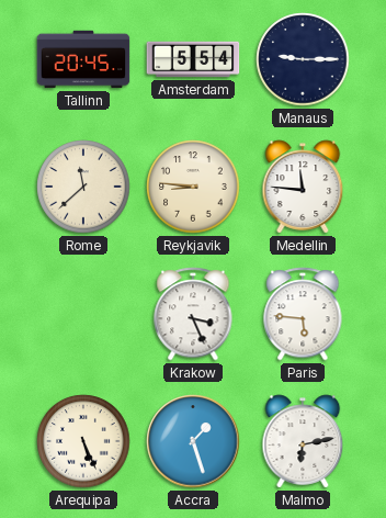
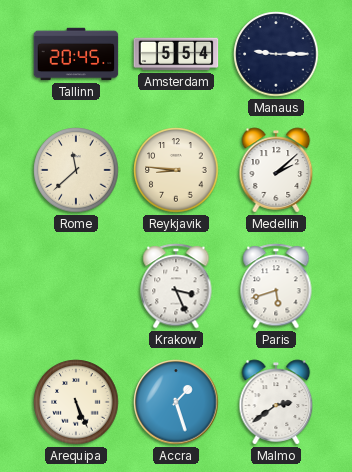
Medellin: 11:46 -> 2:08
Paris: 5:46 -> 5:42
Malmo: 6:13 -> 2:39
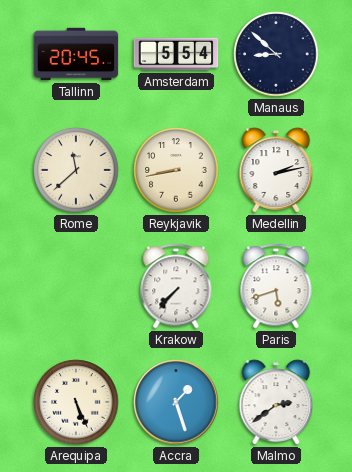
Manaus: 9:15 -> 8:52
Reykjavik: 8:46 -> 8:43
Medellin: 2:08 -> 2:13
Krakow: 3:26 -> 7:37
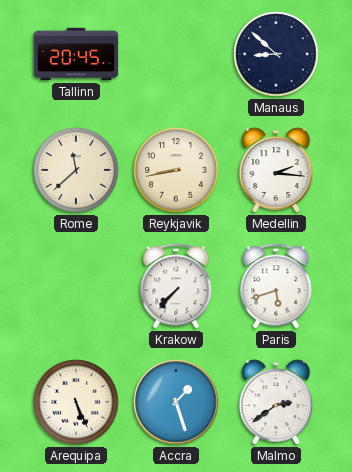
Amsterdam: 5:54 -> none
Medellin: 2:13 -> 2:16
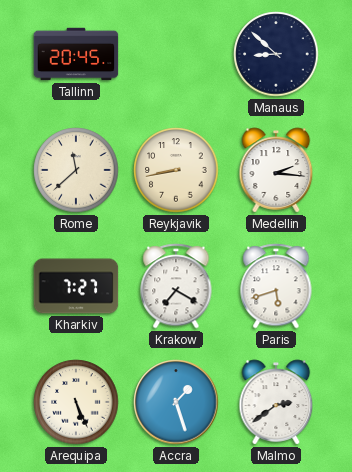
Kharkiv: none -> 7:27
Krakow: 7:37 -> 7:20
